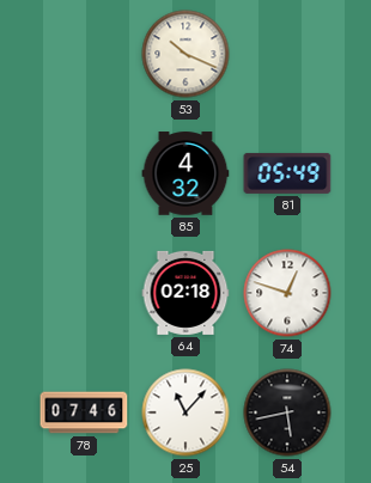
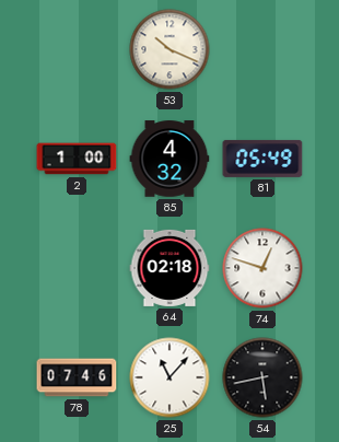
2: none -> 1:00
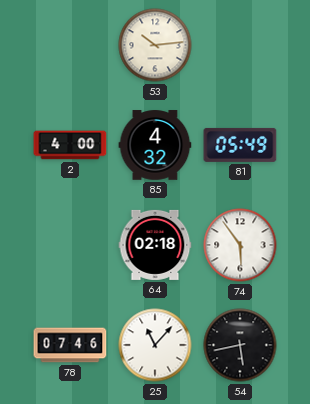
53: 10:19 -> 10:14
2: 1:00 -> 4:00
74: 12:48 -> 5:54
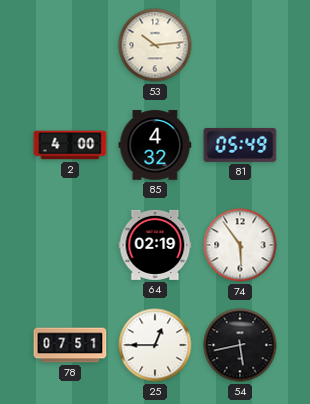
64: 02:18 -> 02:19
78: 07:46 -> 07:51
25: 11:07 -> 12:45
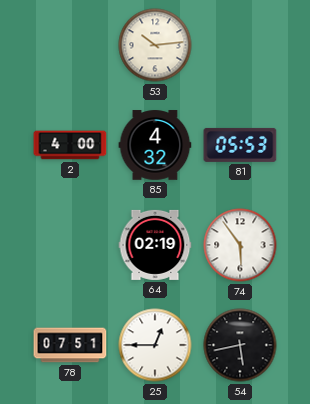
81: 05:49 -> 05:53
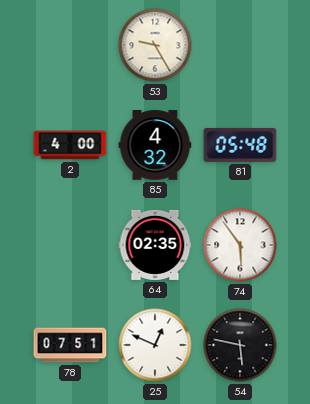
53: 10:14 -> 9:25
81: 05:53 -> 05:48
64: 02:19 -> 02:35
25: 12:45 -> 12:49
54: 5:43 -> 5:47
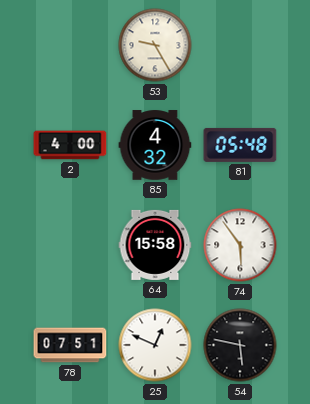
64: 02:35 -> 15:58
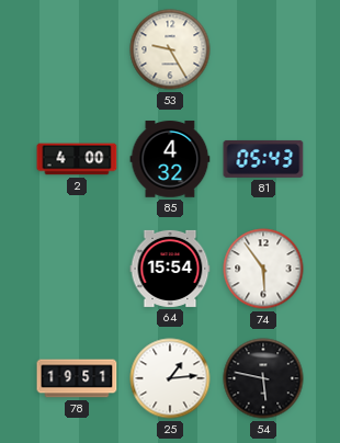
81: 05:48 -> 05:43
64: 15:58 -> 15:54
78: 07:51 -> 19:51
25: 12:49 -> 1:14
